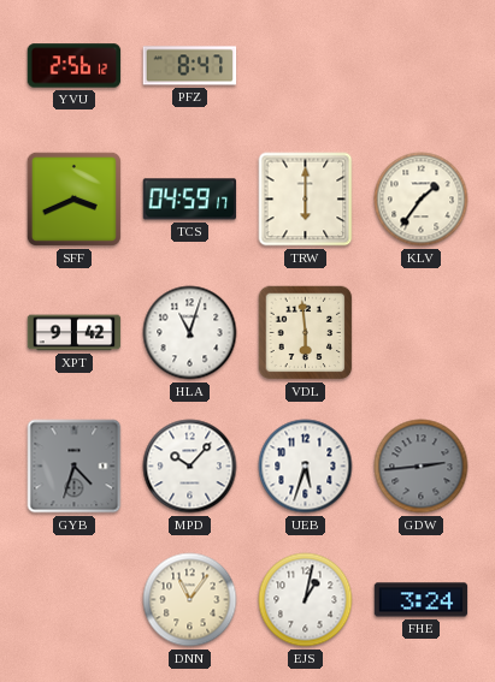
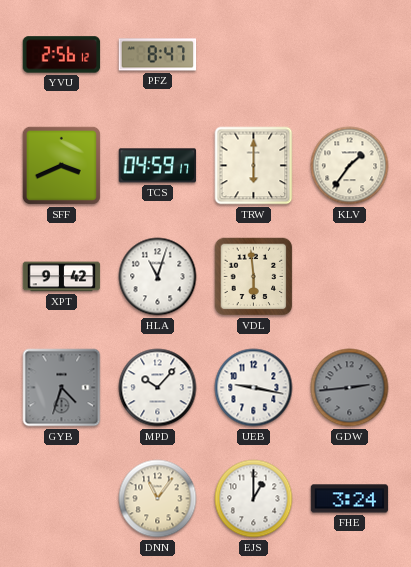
UEB: 5:33 -> 9:17
EJS: 1:02 -> 1:00
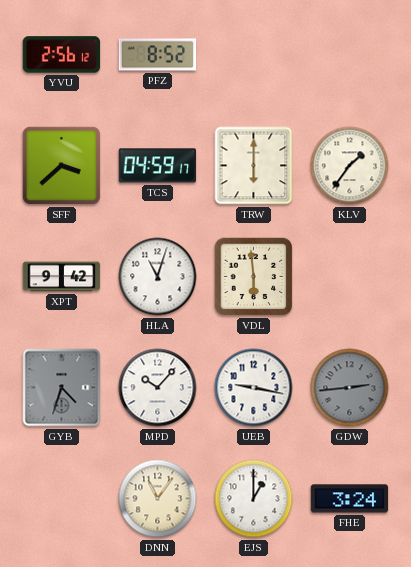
PFZ: 8:47 -> 8:52
SFF: 3:41 -> 3:38
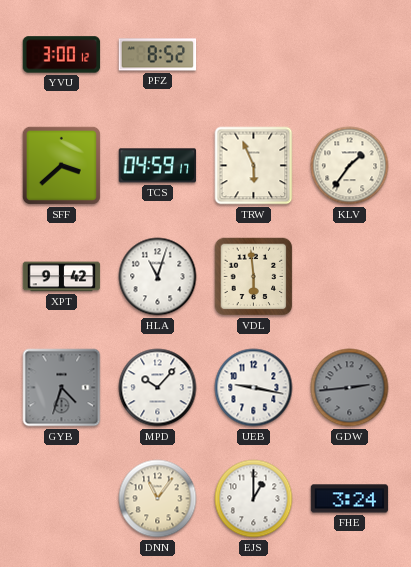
YVU: 2:56 -> 3:00
TRW: 6:00 -> 5:56
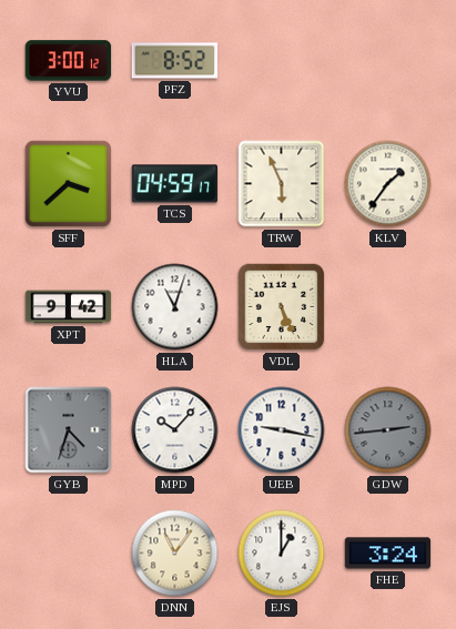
VDL: 5:59 -> 5:26
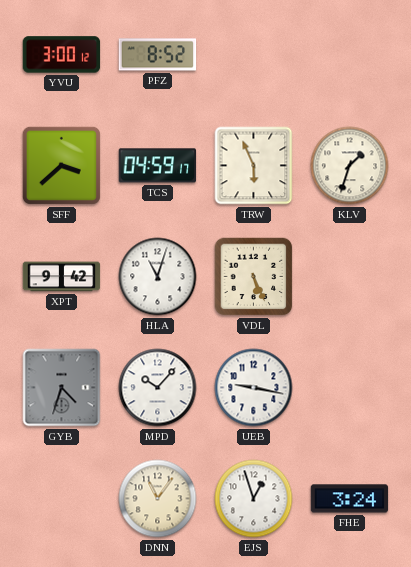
KLV: 1:36 -> 1:33
GDW: 2:44 -> none
EJS: 1:00 -> 12:57
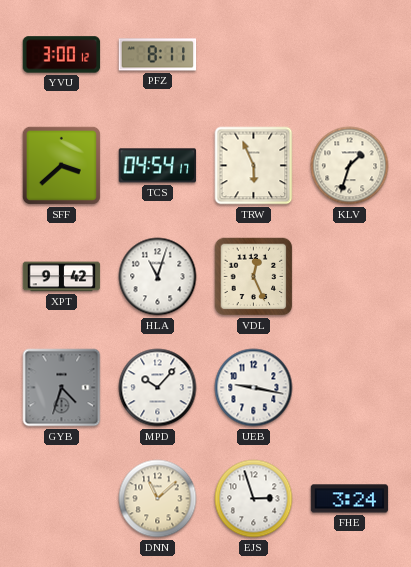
PFZ: 8:52 -> 8:11
TCS: 04:59 -> 04:54
VDL: 5:26 -> 12:26
DNN: 11:06 -> 11:08
EJS: 12:57 -> 2:57
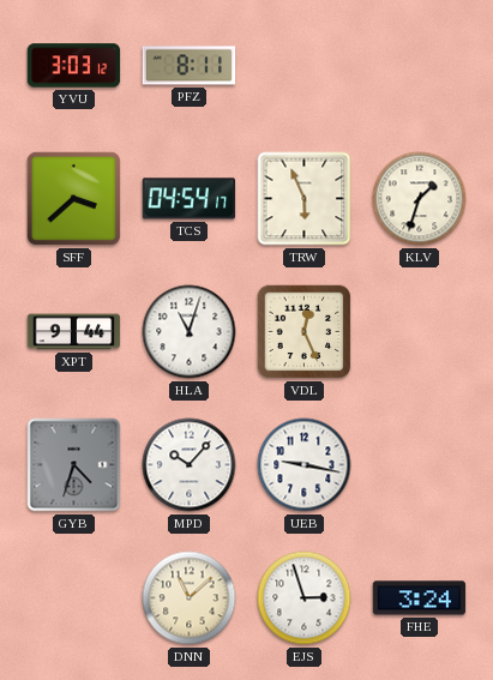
YVU: 3:00 -> 3:03
XPT: 9:42 -> 9:44
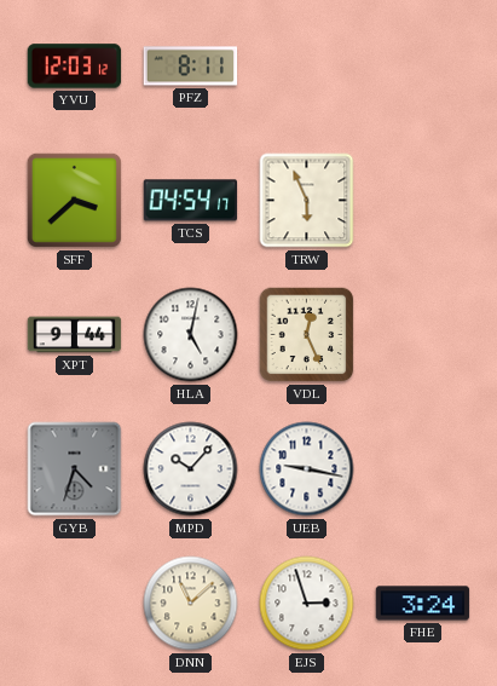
YVU: 3:03 -> 12:03
KLV: 1:33 -> none
HLA: 11:03 -> 5:02
